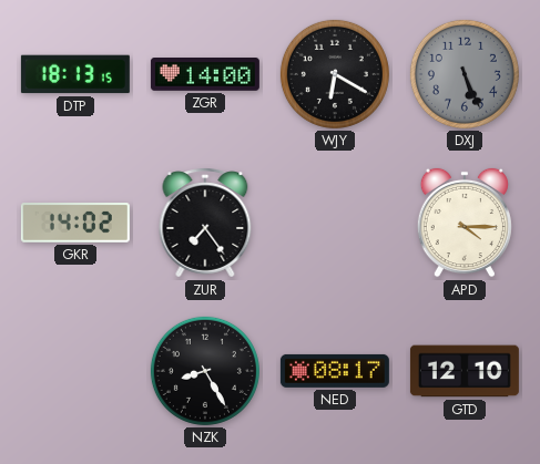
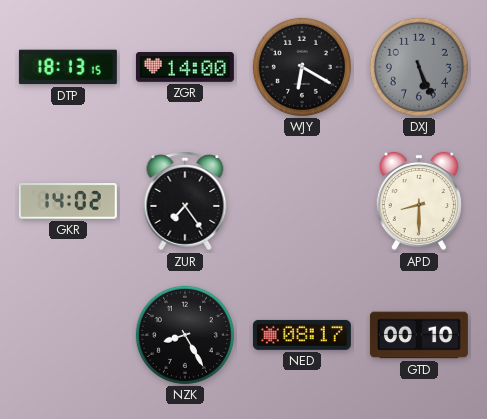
APD: 4:15 -> 8:30
GTD: 12:10 -> 00:10
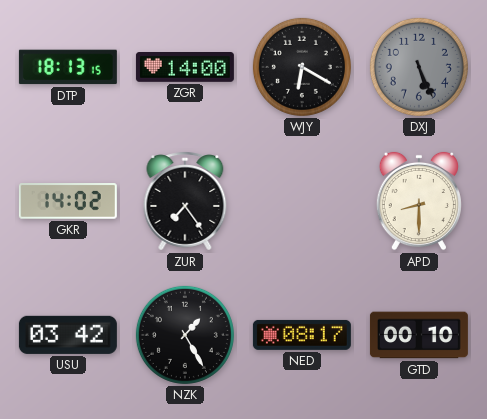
USU: none -> 03:42
NZK: 8:25 -> 1:25
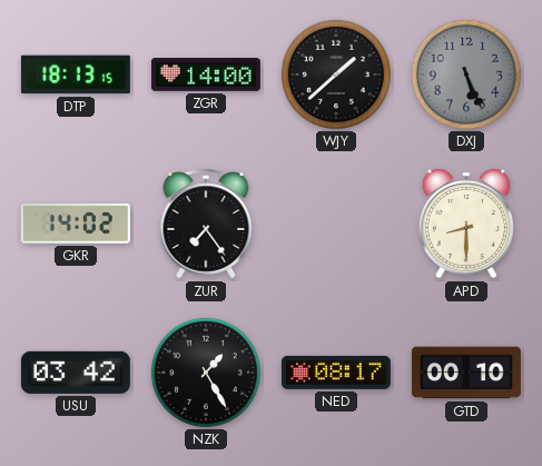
WJY: 6:20 -> 1:38
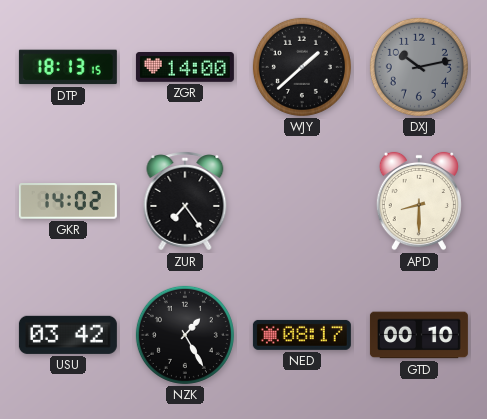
DXJ: 5:26 -> 10:13
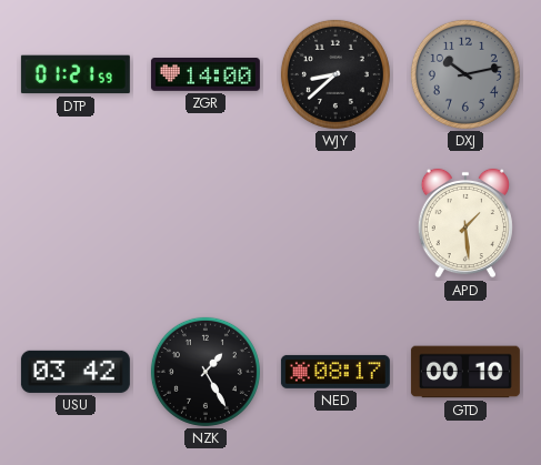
DTP: 18:13 -> 01:21
WJY: 1:38 -> 8:38
GKR: 14:02 -> none
ZUR: 7:24 -> none
APD: 8:30 -> 1:29
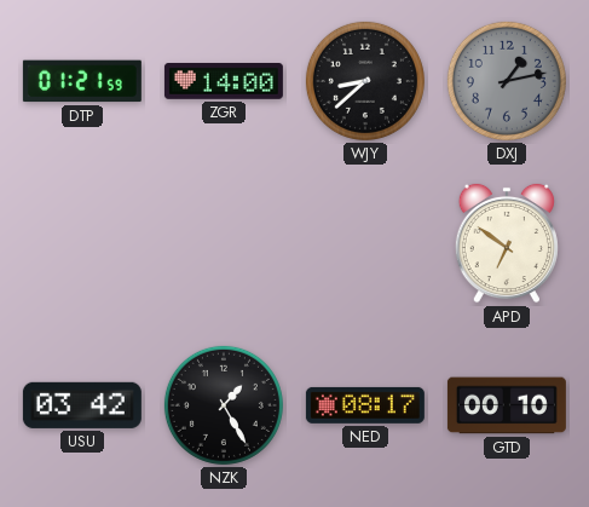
DXJ: 10:13 -> 1:13
APD: 1:29 -> 6:51
